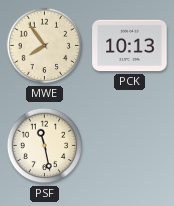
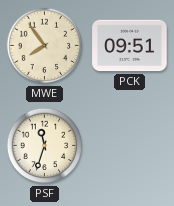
PCK: 10:13 -> 09:51
PSF: 11:28 -> 11:33
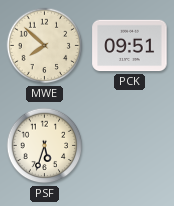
MWE: 7:54 -> 7:52
PSF: 11:33 -> 5:33
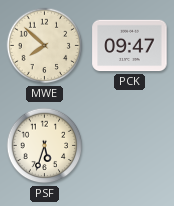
PCK: 09:51 -> 09:47
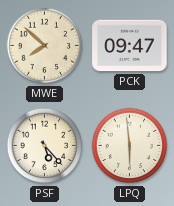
PSF: 5:33 -> 5:23
LPQ: none -> 5:59
